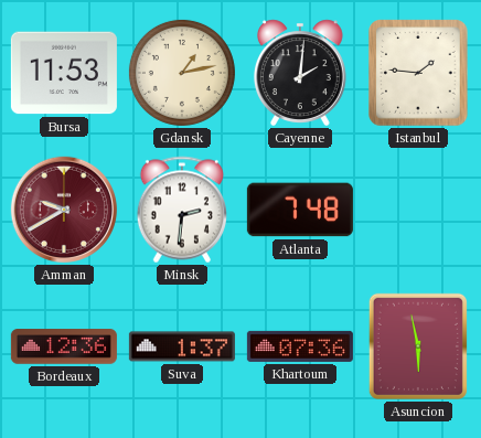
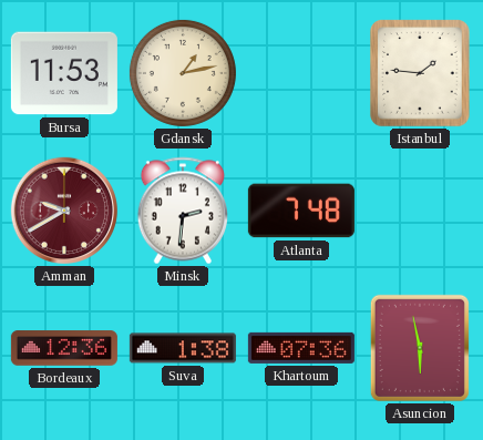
Cayenne: 2:01 -> none
Suva: 1:37 -> 1:38
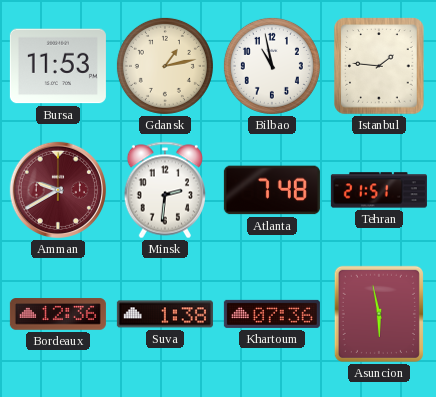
Bilbao: none -> 10:58
Tehran: none -> 21:51
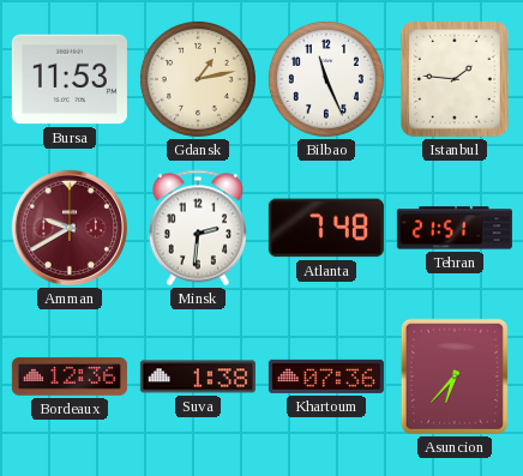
Bilbao: 10:58 -> 11:26
Asuncion: 5:58 -> 6:37
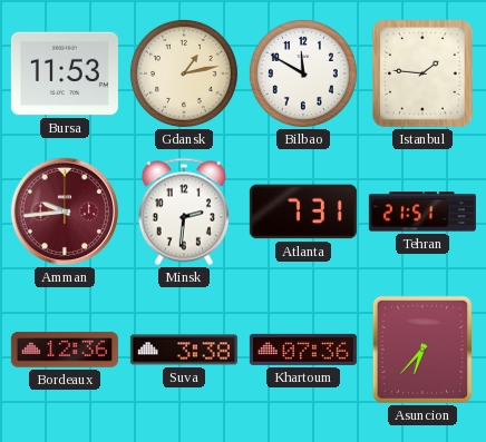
Bilbao: 11:26 -> 11:50
Amman: 9:40 -> 9:44
Atlanta: 7:48 -> 7:31
Suva: 1:38 -> 3:38
